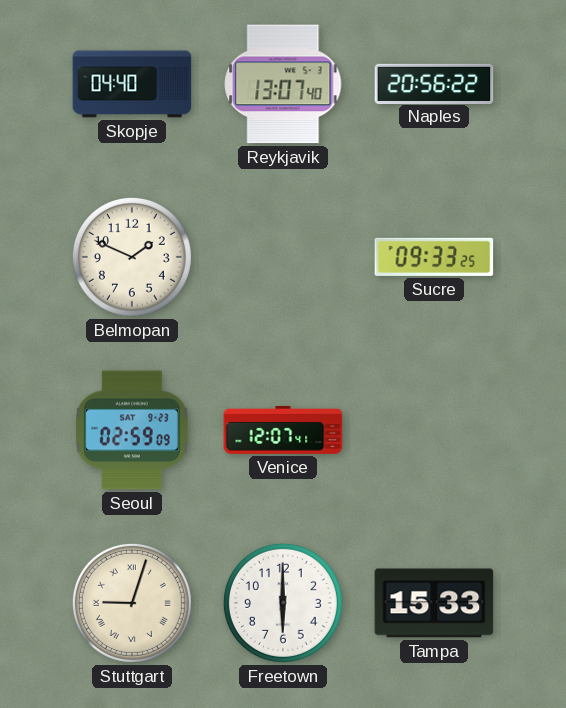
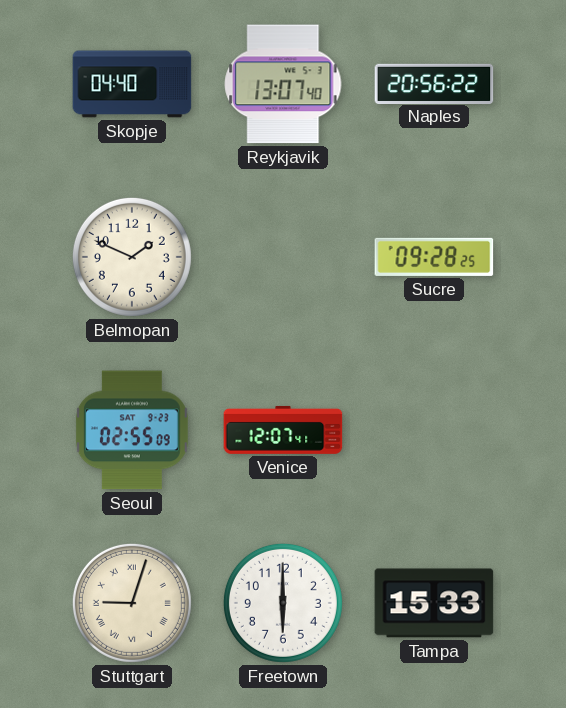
Sucre: 09:33 -> 09:28
Seoul: 02:59 -> 02:55
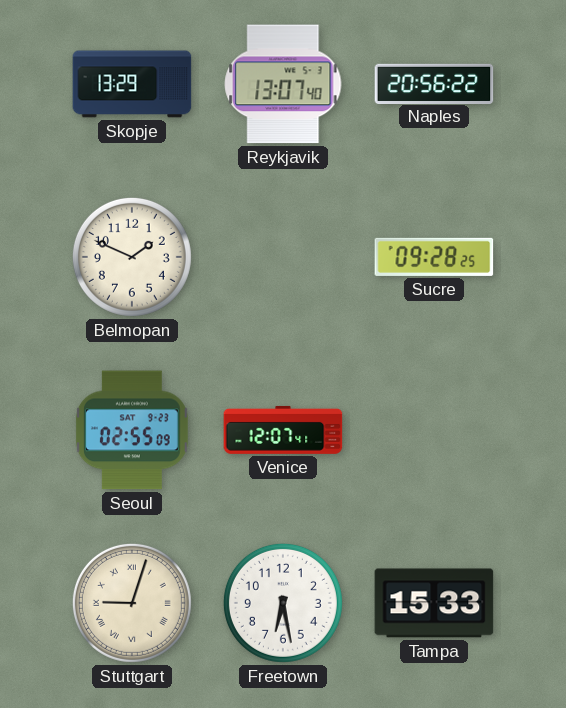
Skopje: 04:40 -> 13:29
Freetown: 6:00 -> 6:28
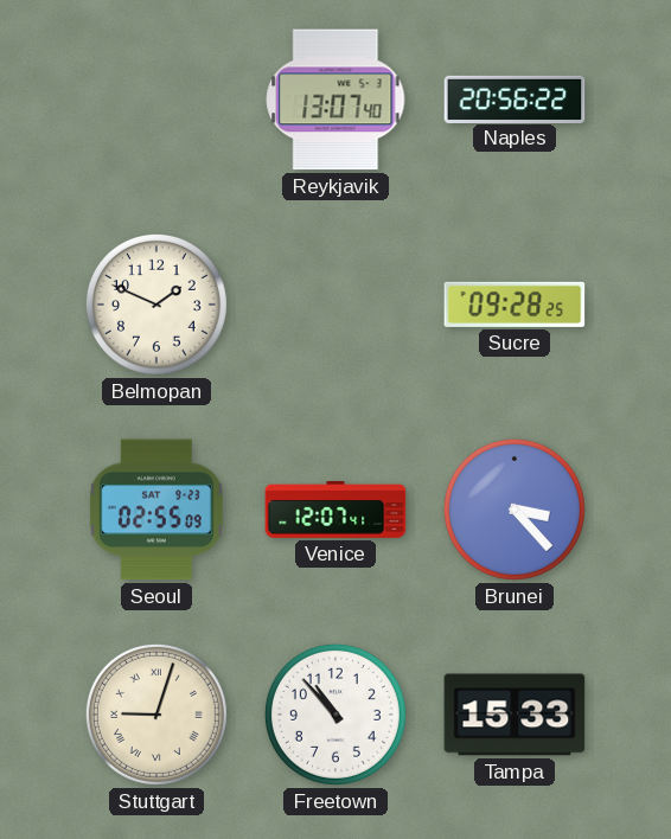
Skopje: 13:29 -> none
Brunei: none -> 3:23
Freetown: 6:28 -> 10:53
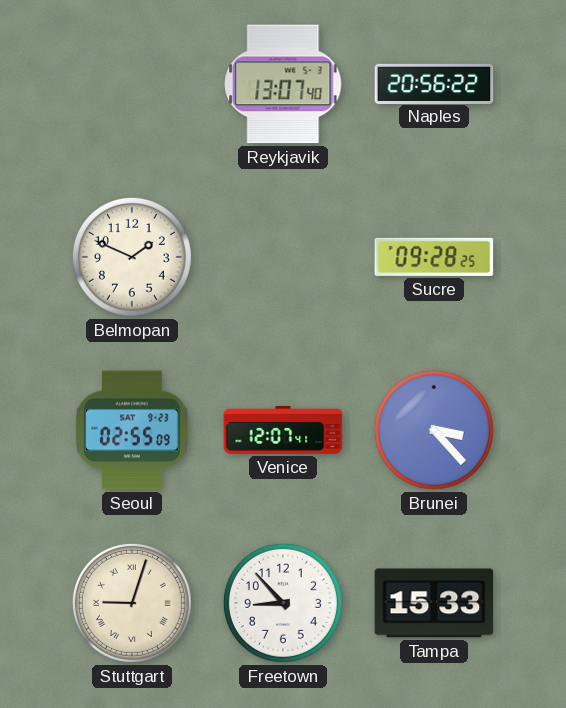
Freetown: 10:53 -> 8:53
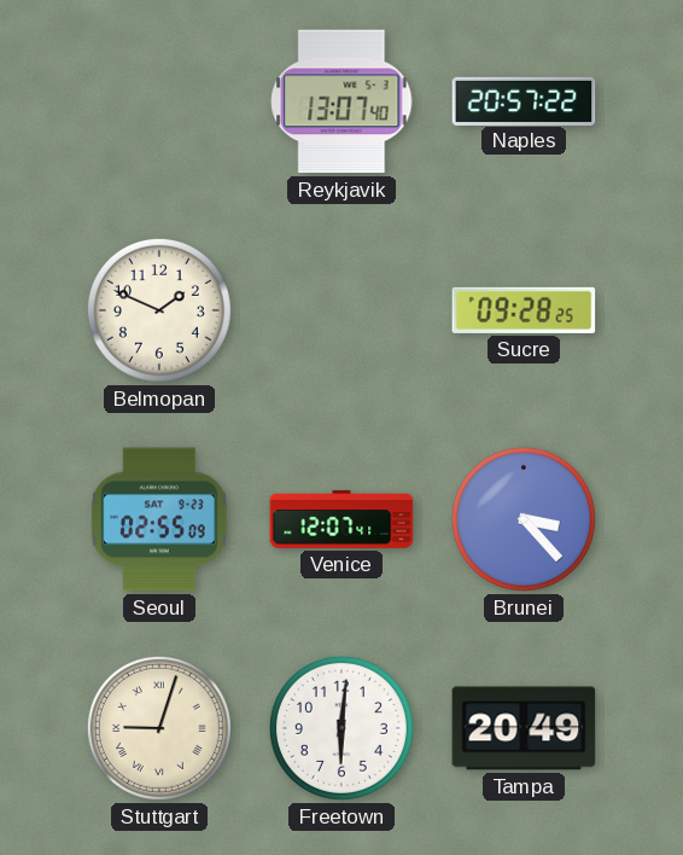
Naples: 20:56 -> 20:57
Freetown: 8:53 -> 6:01
Tampa: 15:33 -> 20:49
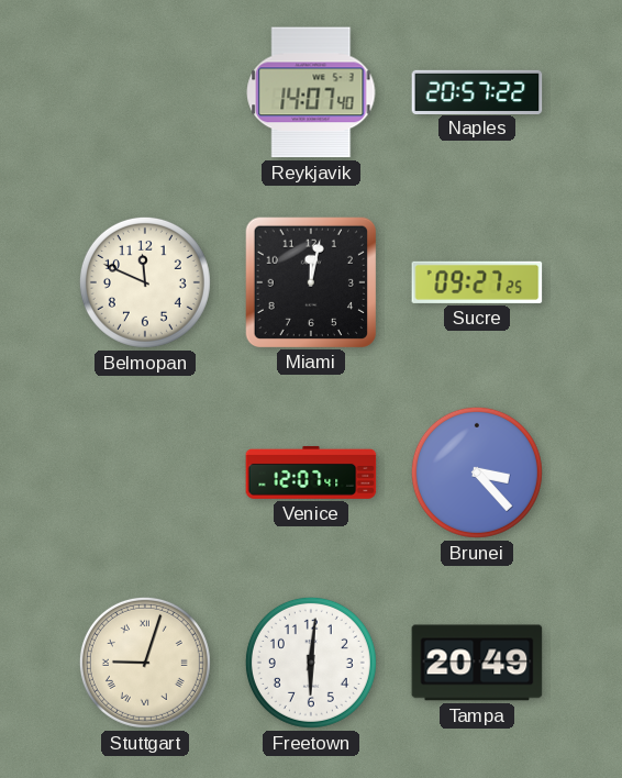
Reykjavik: 13:07 -> 14:07
Belmopan: 1:49 -> 11:49
Miami: none -> 12:02
Sucre: 09:28 -> 09:27
Seoul: 02:55 -> none
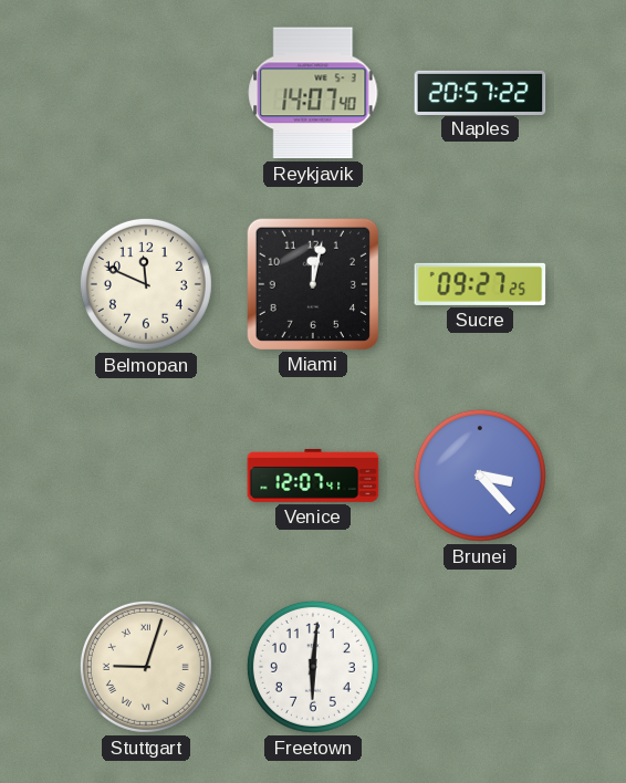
Tampa: 20:49 -> none
